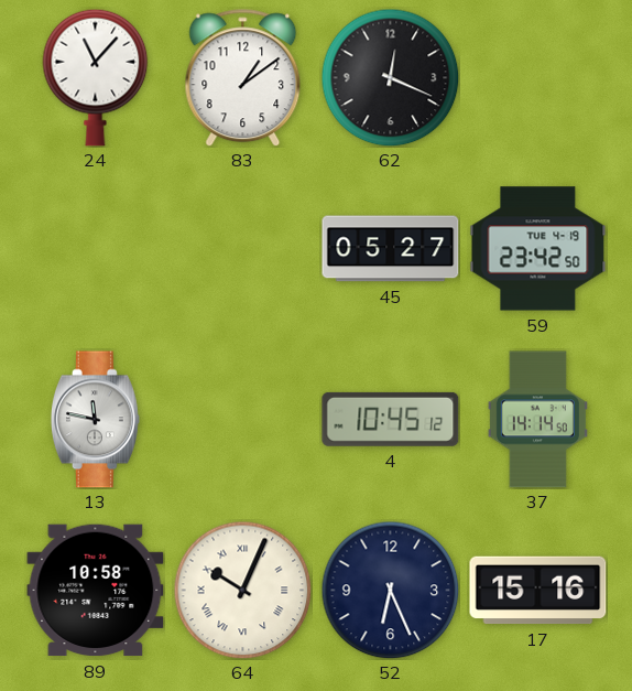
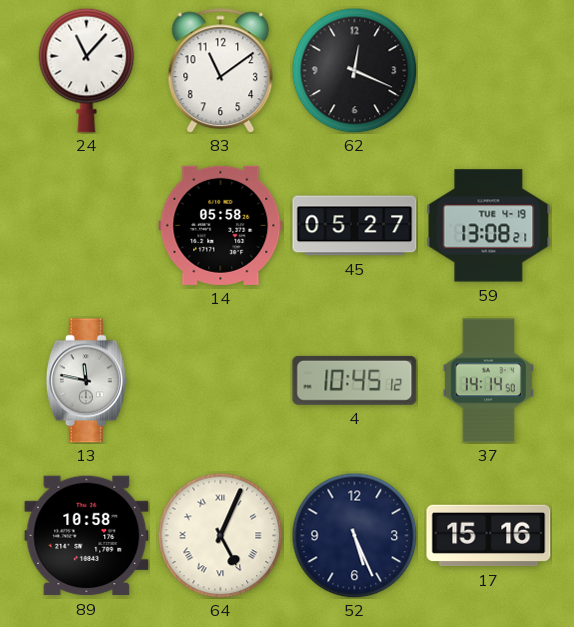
83: 1:09 -> 11:09
14: none -> 05:58
59: 23:42 -> 13:08
64: 10:04 -> 5:04
52: 6:26 -> 5:26
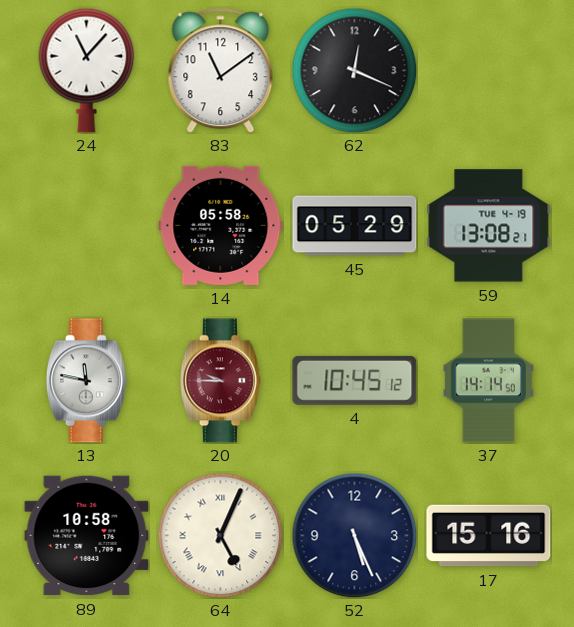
45: 05:27 -> 05:29
20: none -> 9:45
